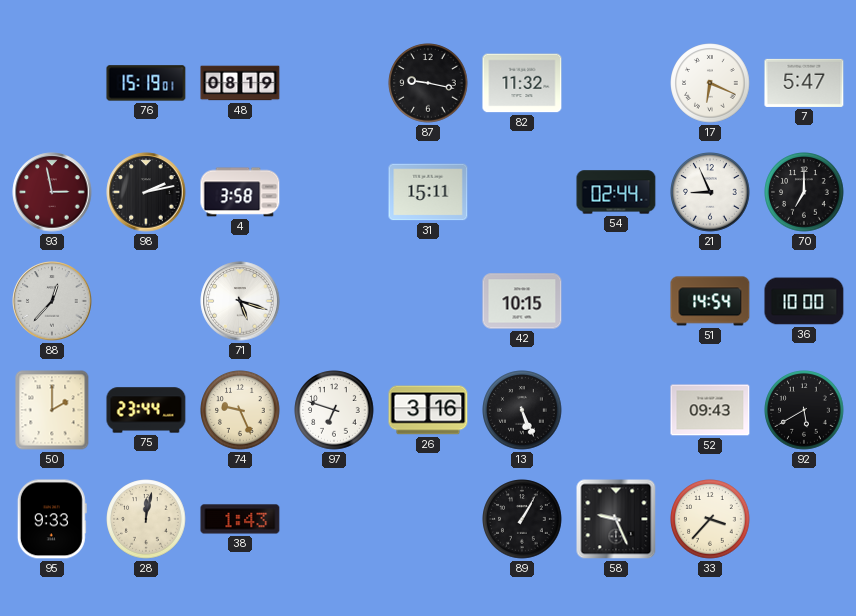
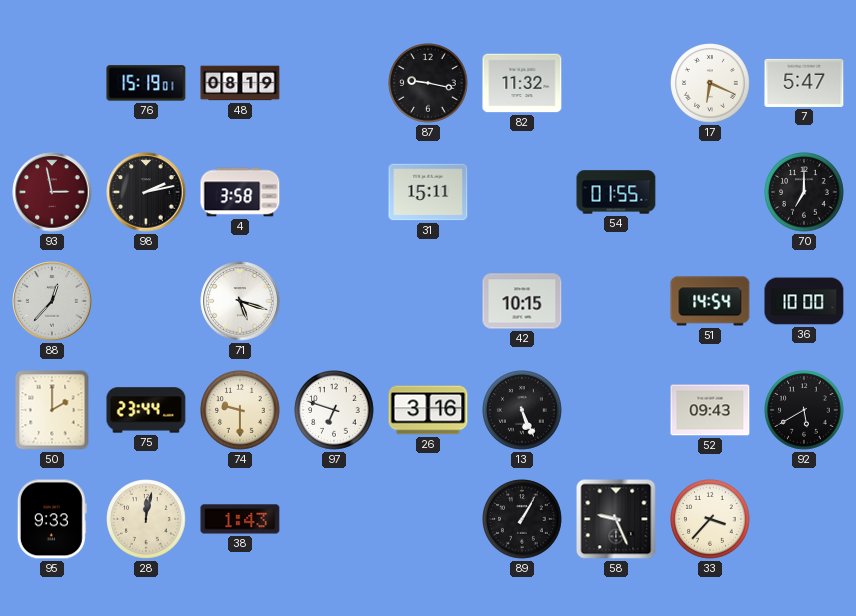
54: 02:44 -> 01:55
21: 8:56 -> none
74: 9:26 -> 9:30
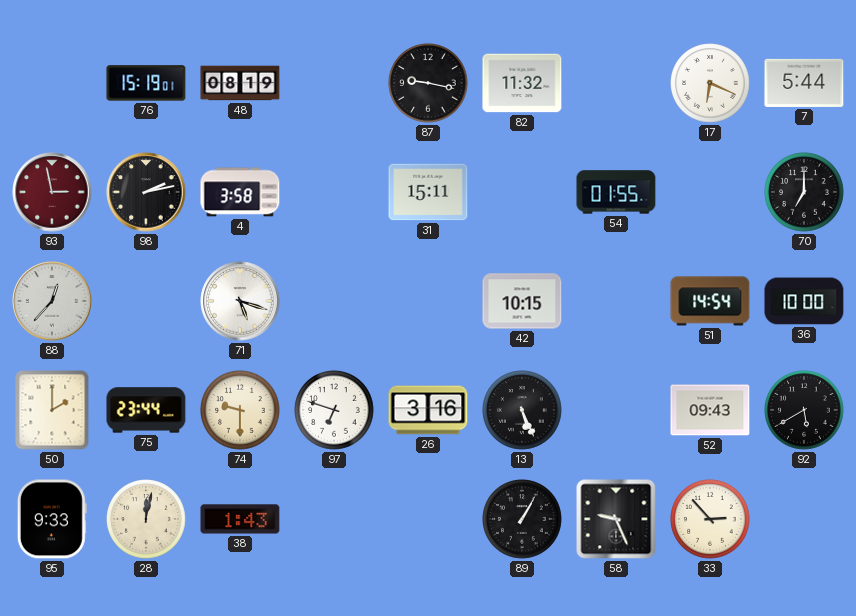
7: 5:47 -> 5:44
33: 3:37 -> 2:53
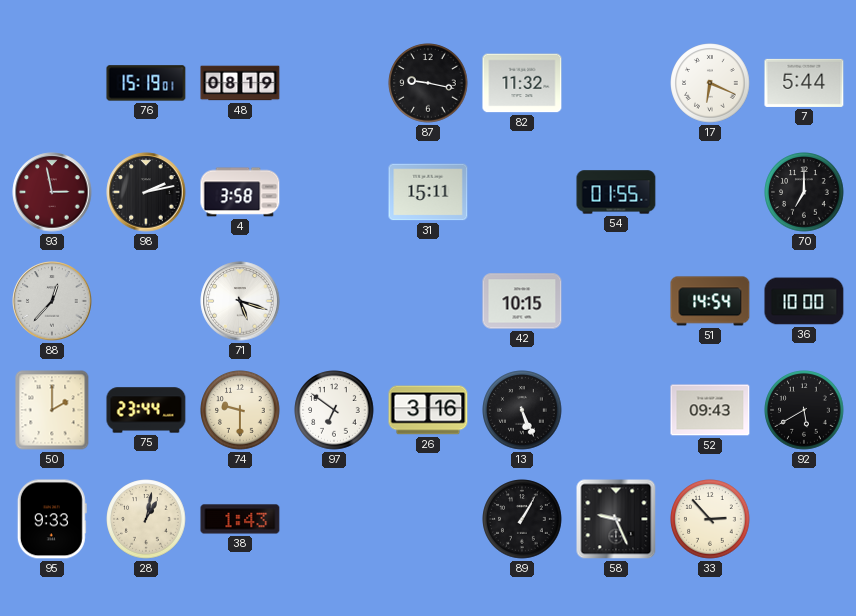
97: 6:48 -> 6:51
28: 12:02 -> 1:02
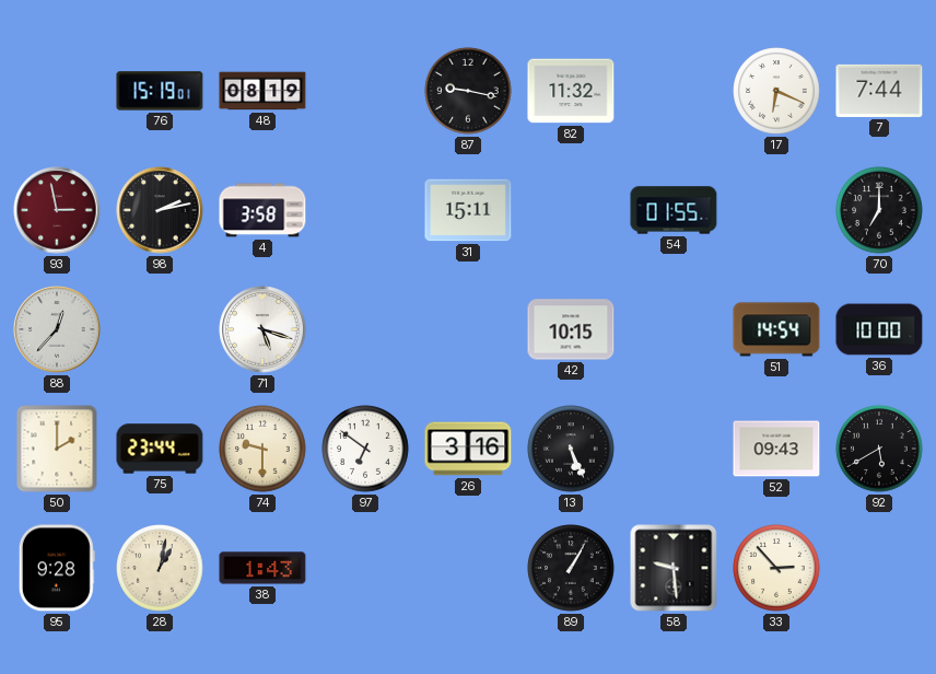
7: 5:44 -> 7:44
95: 9:33 -> 9:28
58: 9:26 -> 9:29
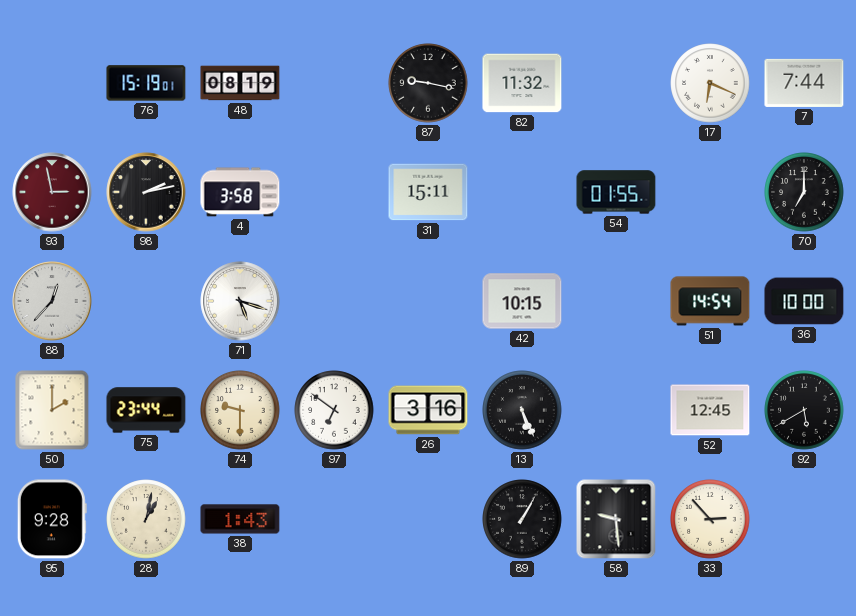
52: 09:43 -> 12:45
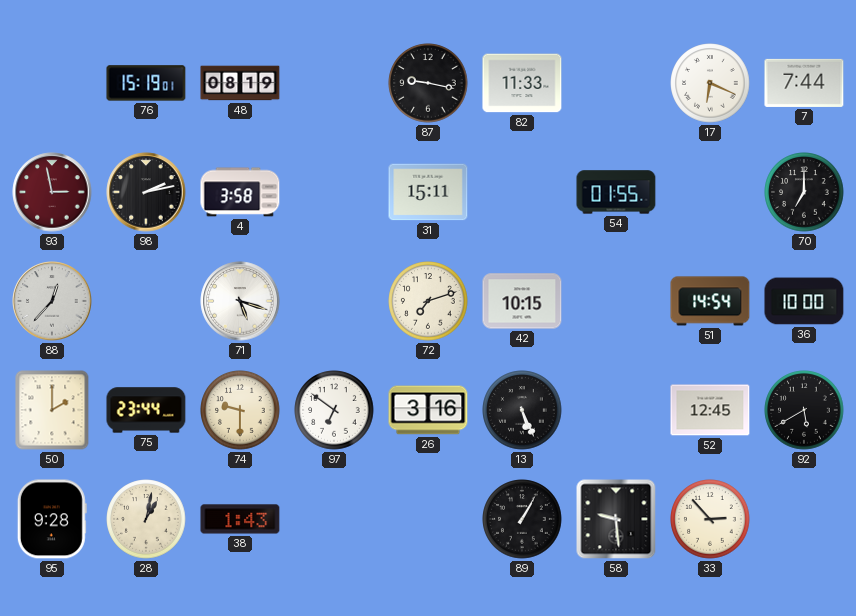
82: 11:32 -> 11:33
72: none -> 7:12
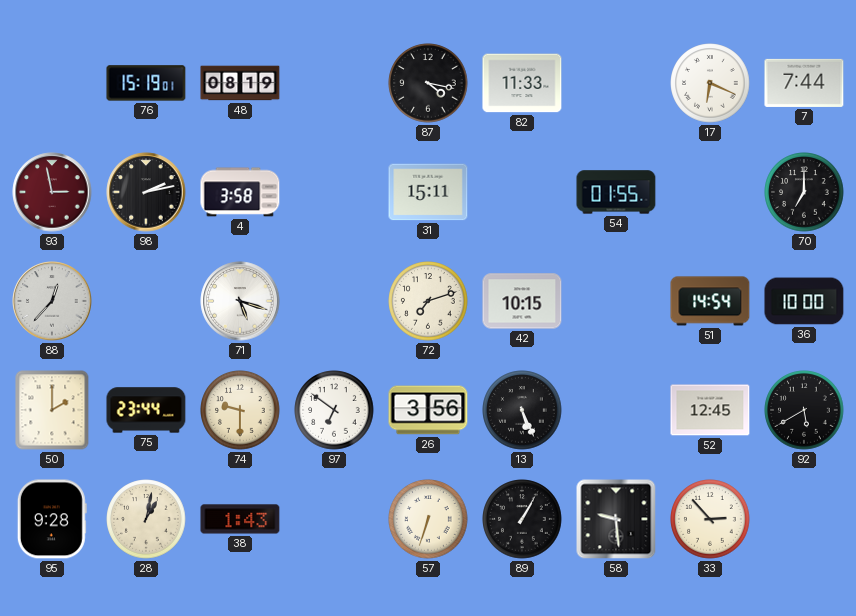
87: 9:17 -> 4:17
26: 3:16 -> 3:56
57: none -> 6:33
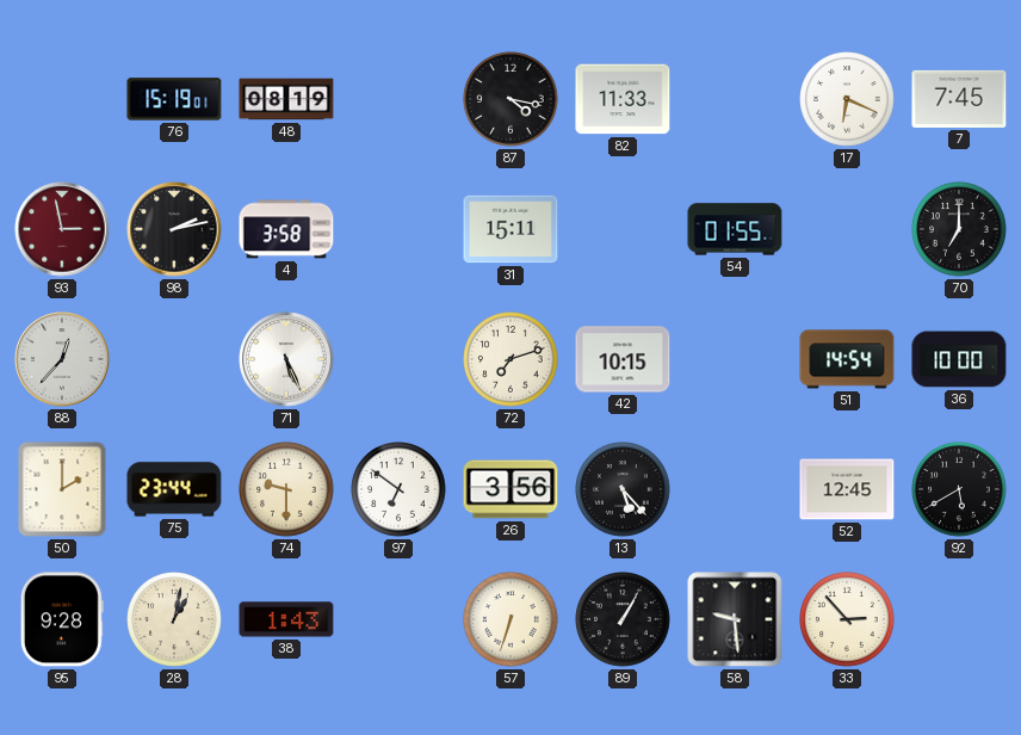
7: 7:44 -> 7:45
71: 5:18 -> 5:26
13: 5:26 -> 5:23
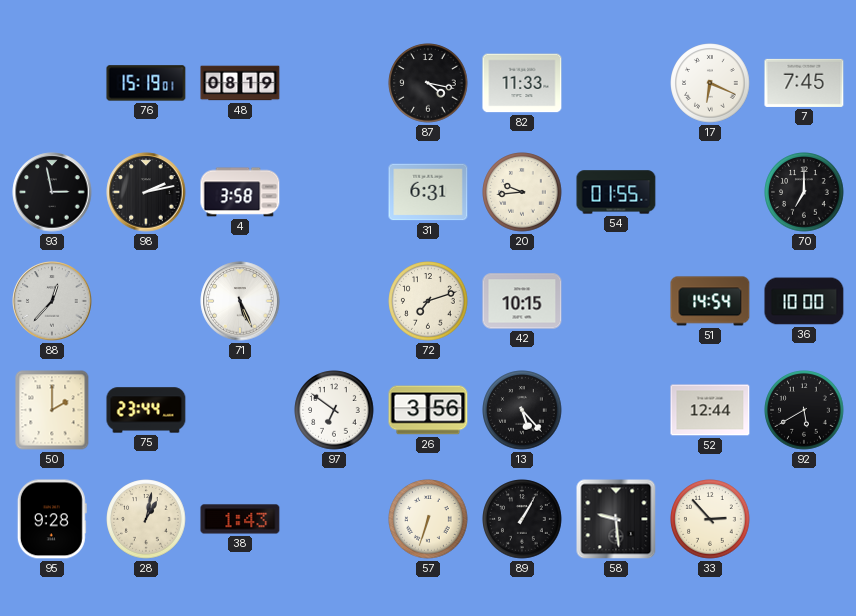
93 dial: burgundy -> black
31: 15:11 -> 6:31
20: none -> 9:44
74: 9:30 -> none
52: 12:45 -> 12:44
